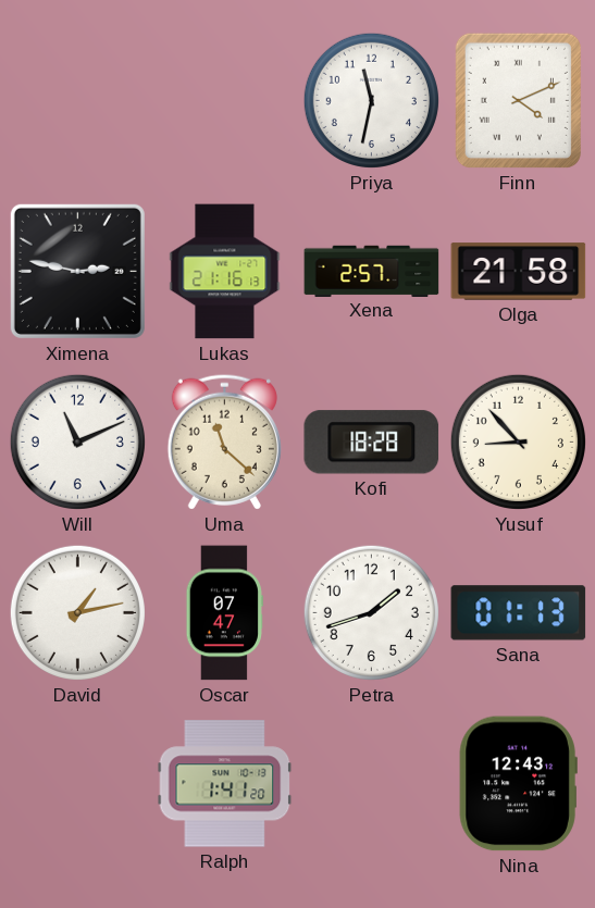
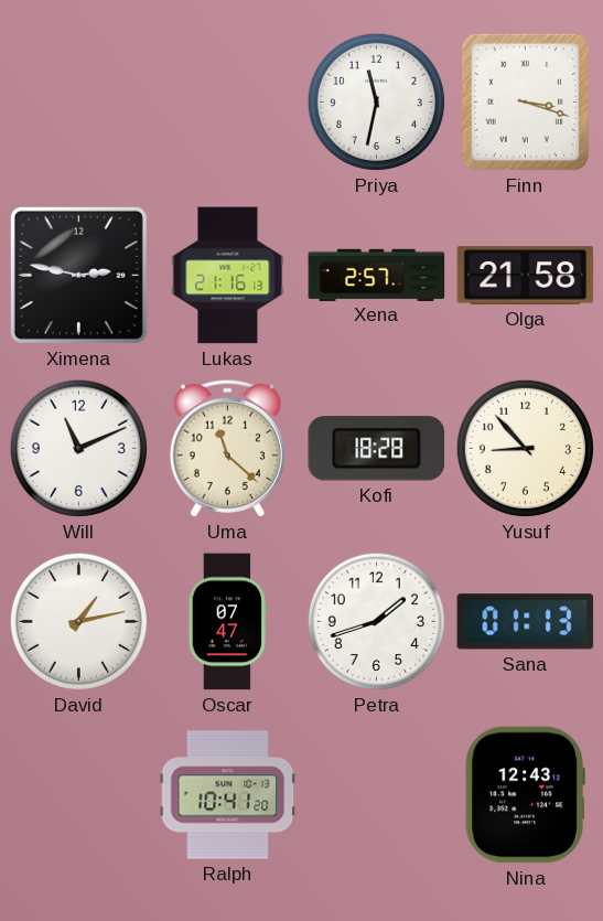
Finn: 4:11 -> 3:18
Ralph: 1:41 -> 10:41
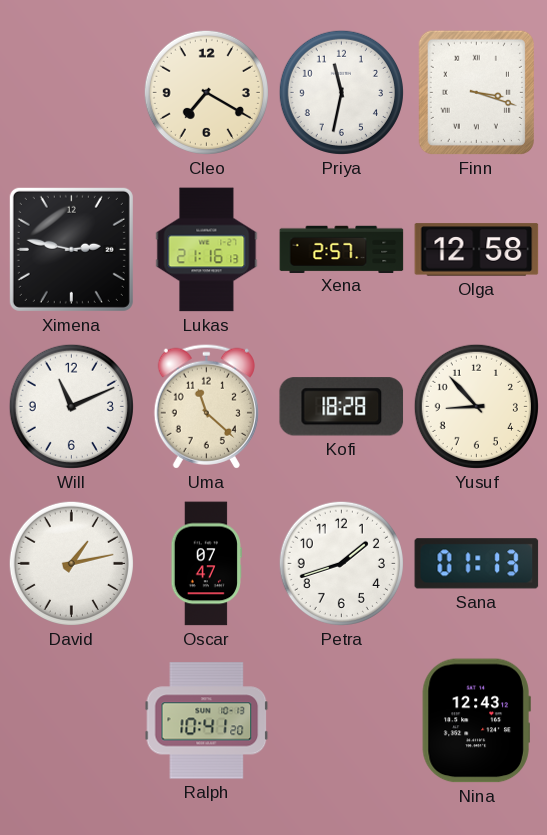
Cleo: none -> 7:20
Olga: 21:58 -> 12:58
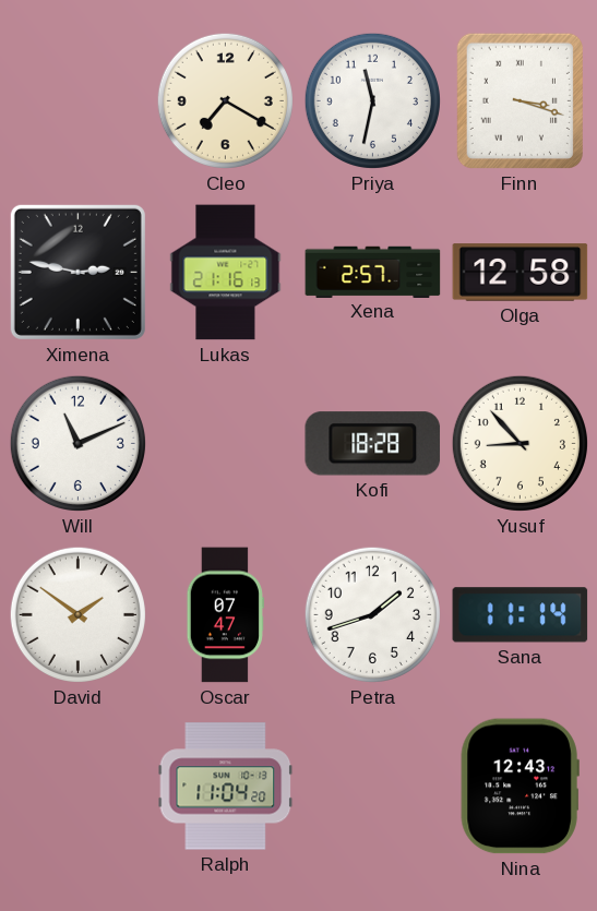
Uma: 11:22 -> none
David: 1:13 -> 1:51
Sana: 01:13 -> 11:14
Ralph: 10:41 -> 11:04
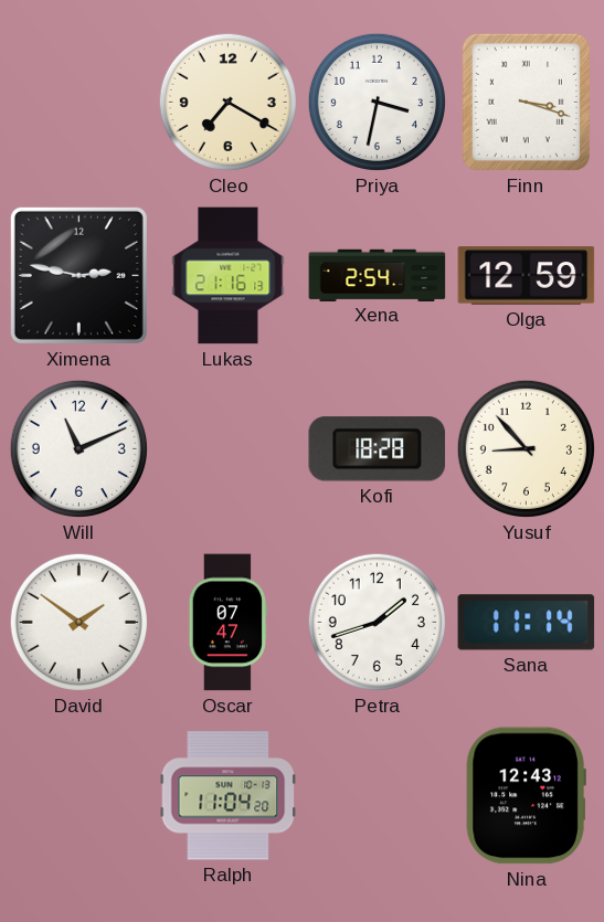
Priya: 11:32 -> 3:32
Xena: 2:57 -> 2:54
Olga: 12:58 -> 12:59
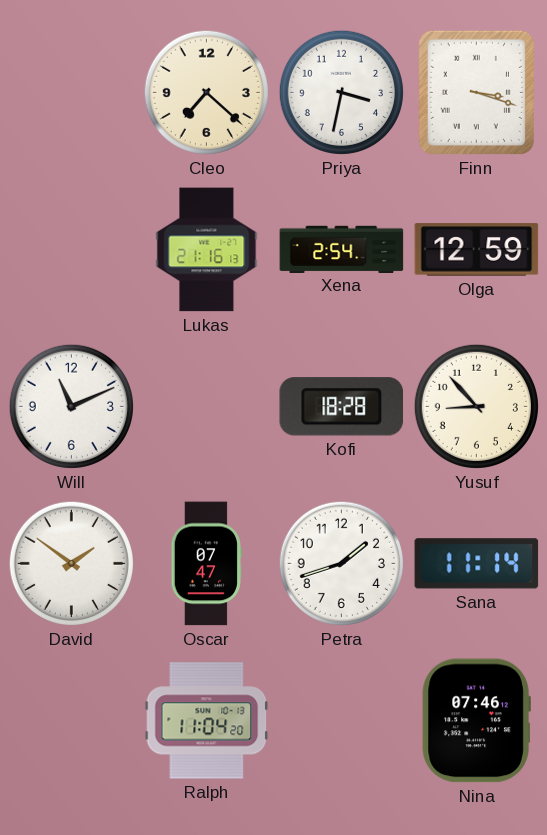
Cleo: 7:20 -> 7:22
Ximena: 2:47 -> none
Nina: 12:43 -> 07:46
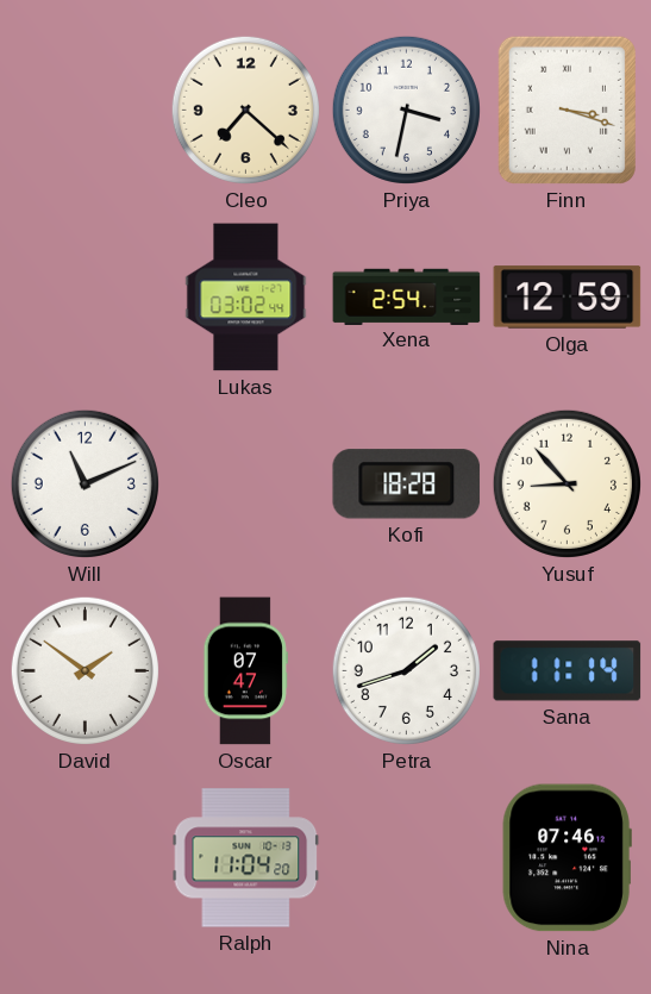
Lukas: 21:16 -> 03:02
